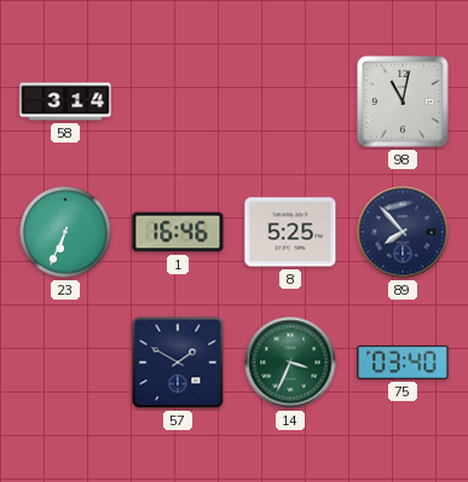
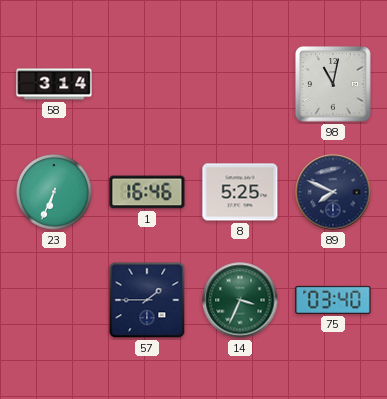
89: 7:53 -> 7:49
57: 1:50 -> 1:45
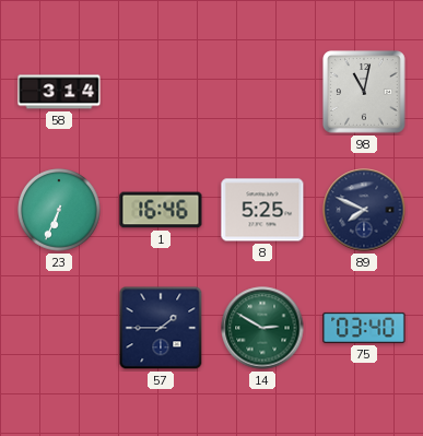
14: 3:34 -> 2:50
